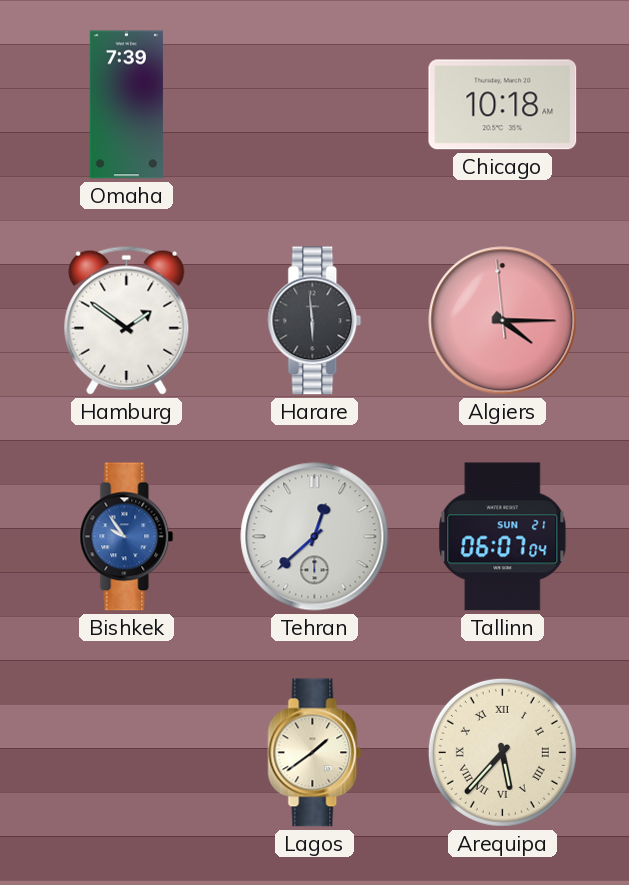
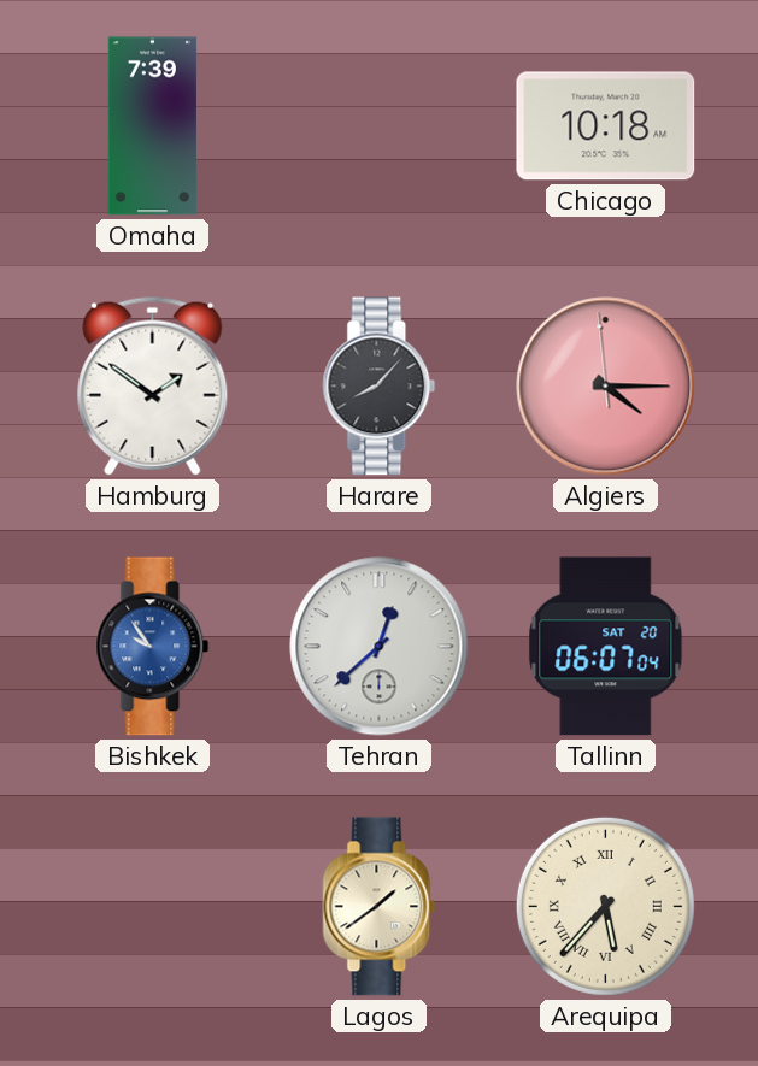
Harare: 5:59 -> 8:07
Tallinn date: SUN 21 -> SAT 20
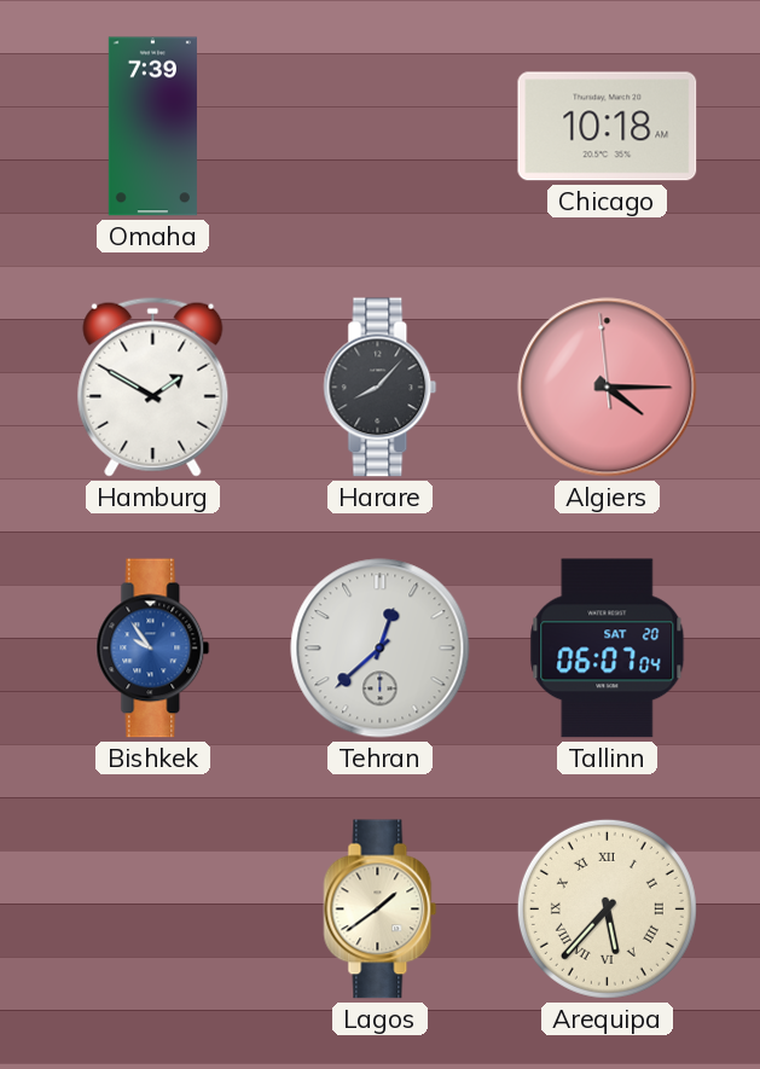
Hamburg: 1:51 -> 1:50
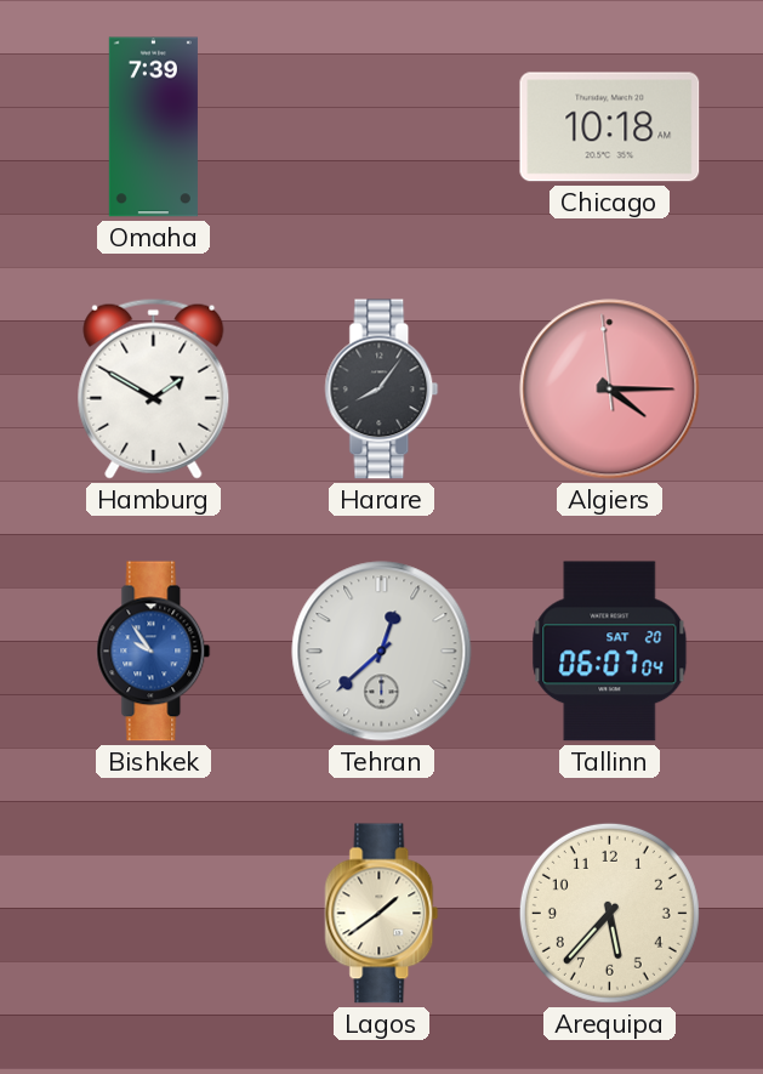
Harare: 8:07 -> 8:06
Arequipa numerals: Roman -> Arabic
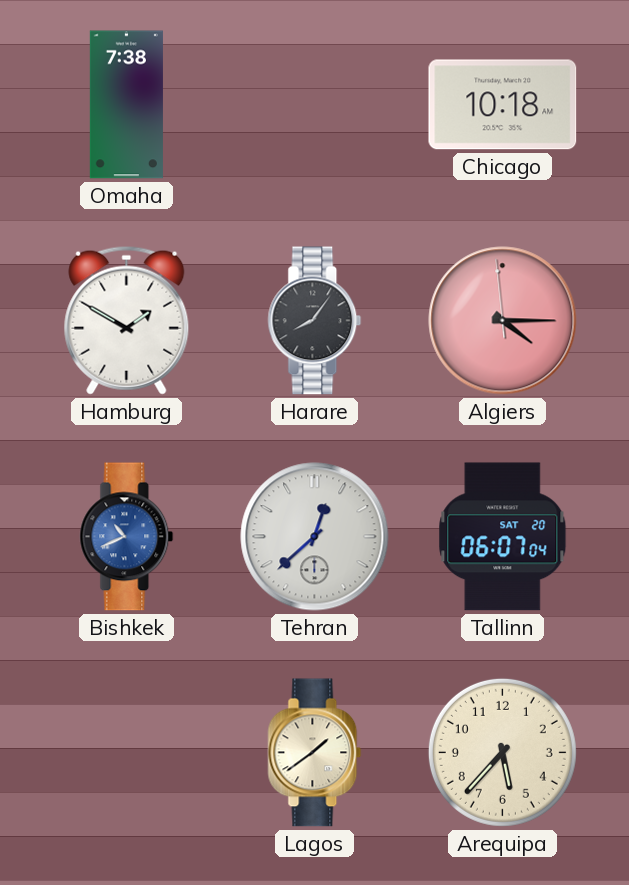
Omaha: 7:39 -> 7:38
Bishkek: 9:54 -> 10:41
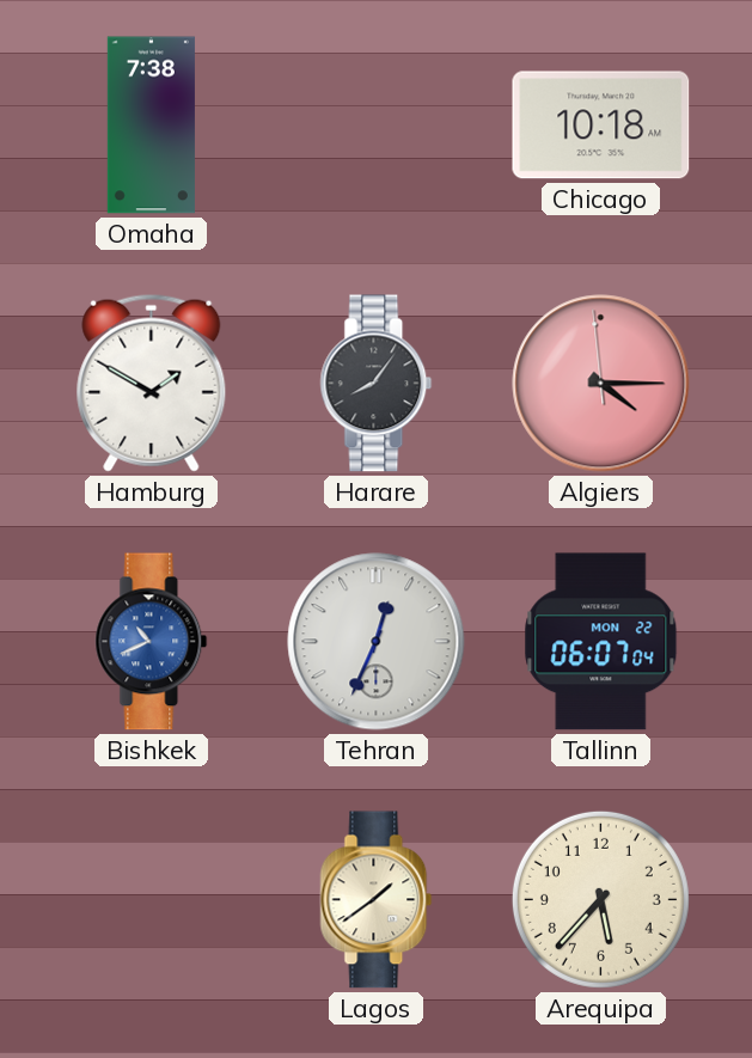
Tehran: 12:38 -> 12:34
Tallinn date: SAT 20 -> MON 22
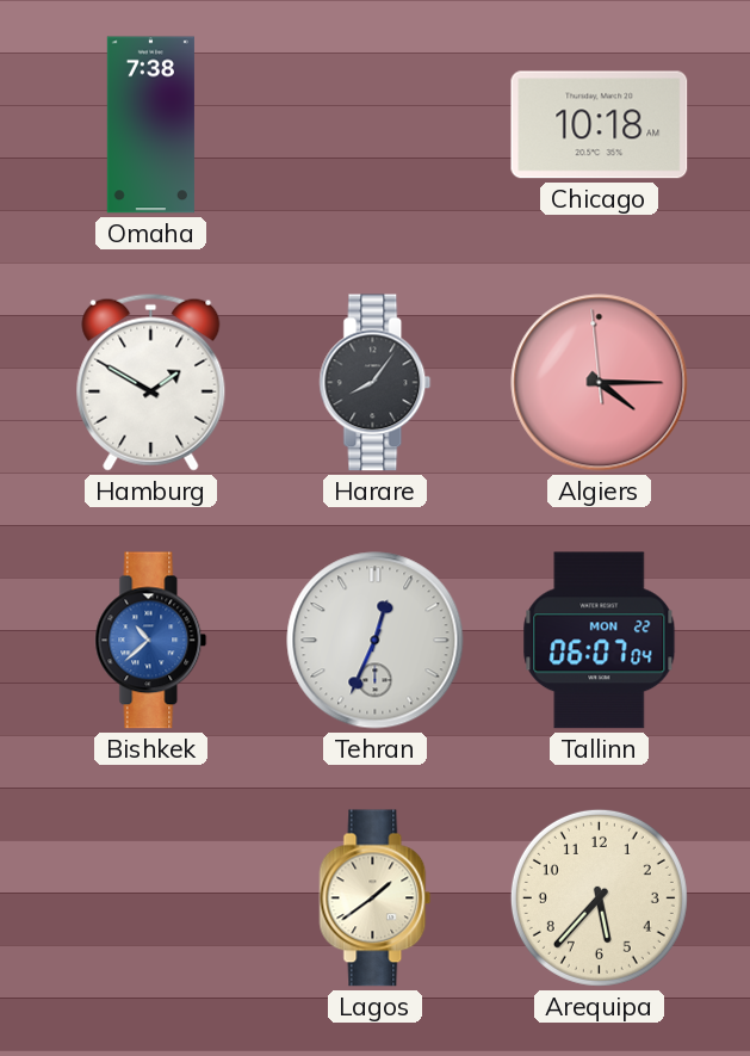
Bishkek: 10:41 -> 10:38
